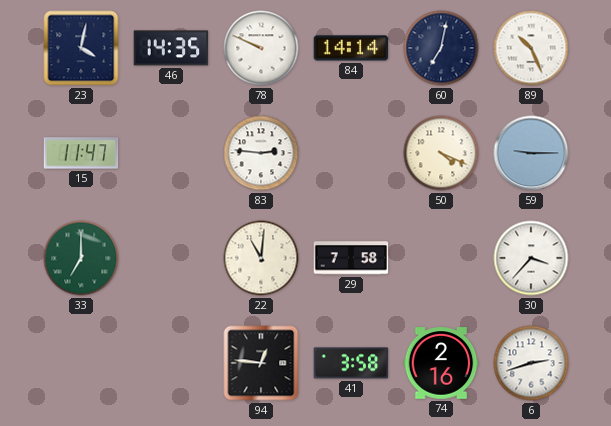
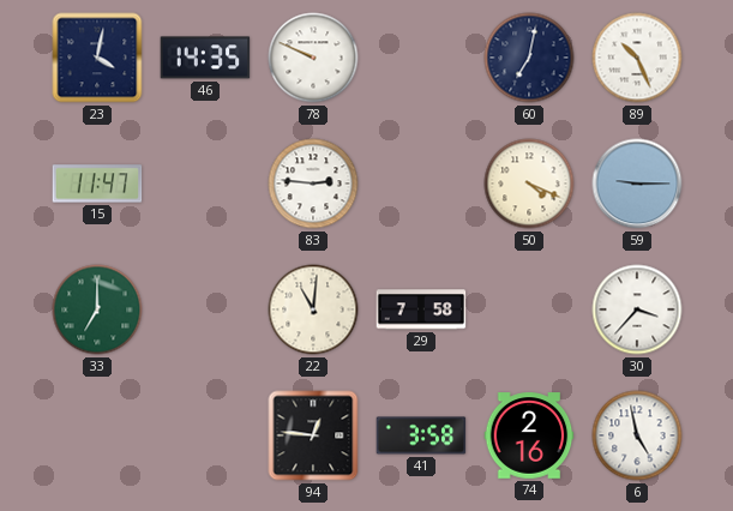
84: 14:14 -> none
6: 2:42 -> 4:58
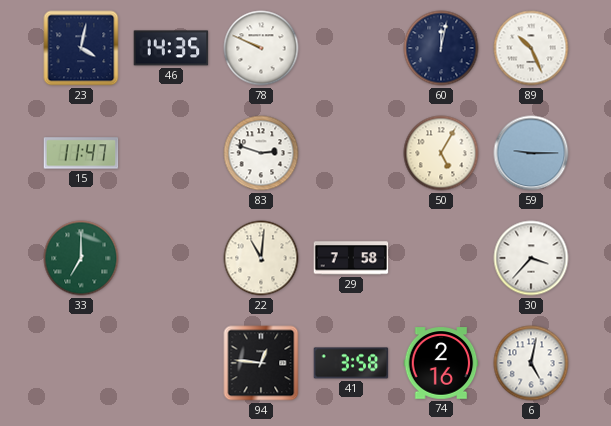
60: 7:02 -> 12:02
83: 2:46 -> 2:48
50: 4:19 -> 5:05
6: 4:58 -> 5:02
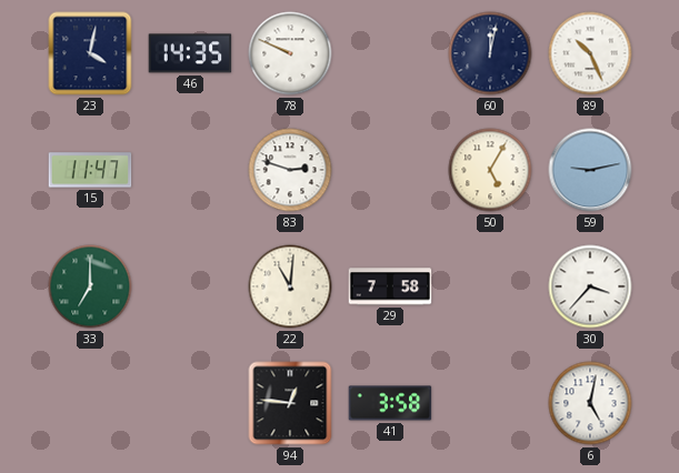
59: 9:15 -> 9:13
74: 2:16 -> none
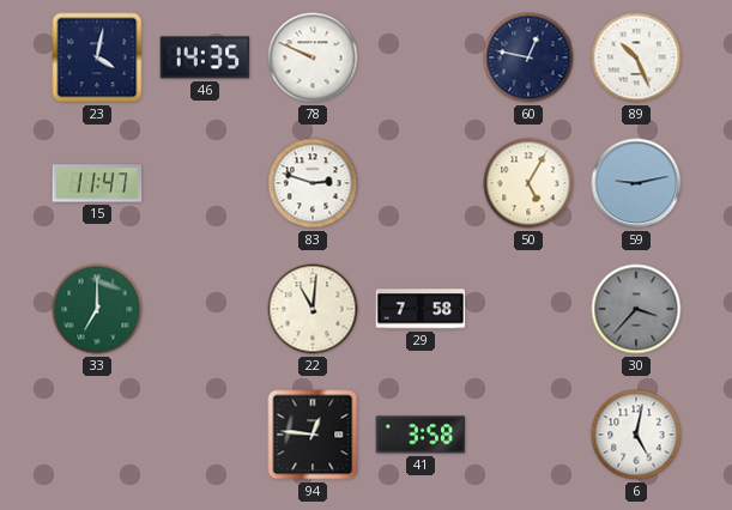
60: 12:02 -> 12:47
30 dial: white -> grey
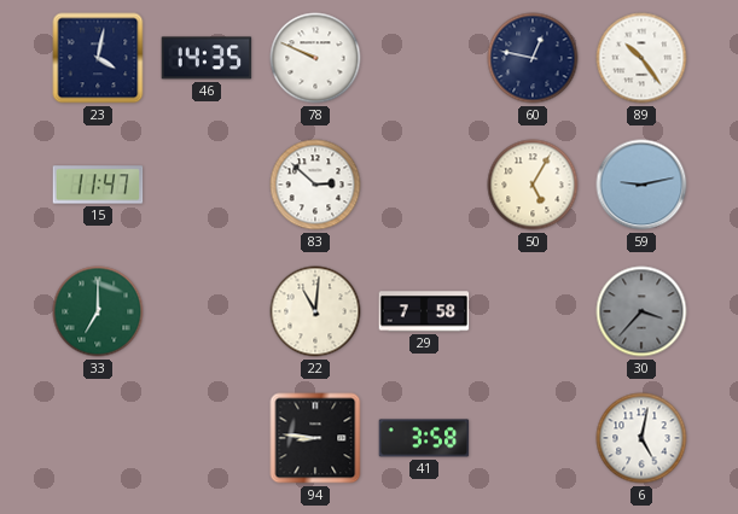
89: 10:26 -> 10:24
83: 2:48 -> 2:52
94: 12:46 -> 8:46
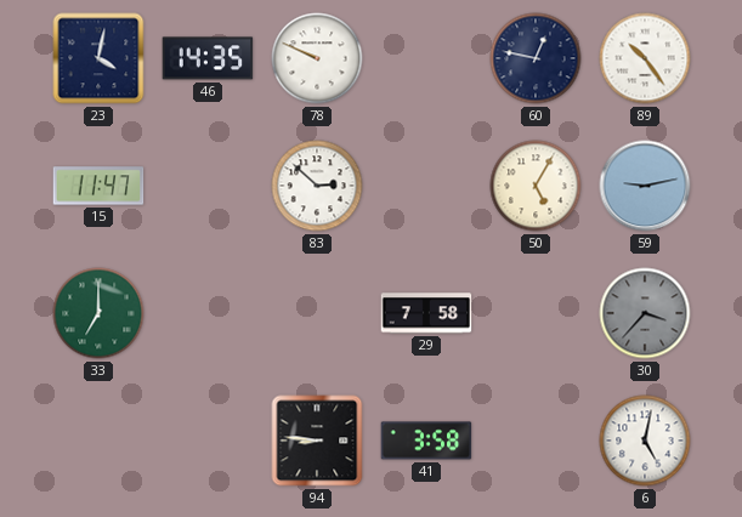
22: 11:01 -> none
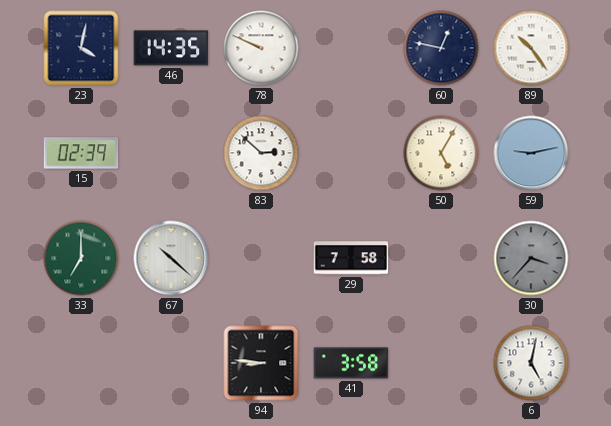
15: 11:47 -> 02:39
67: none -> 10:22
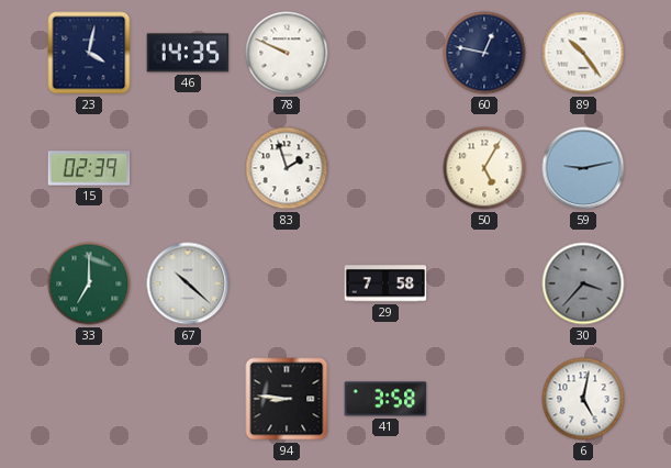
83: 2:52 -> 1:57
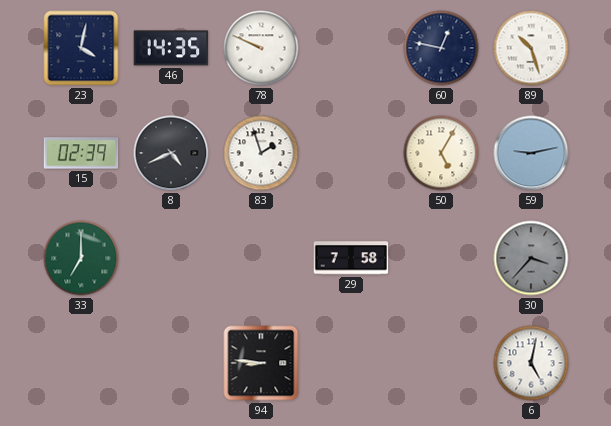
89: 10:24 -> 10:27
8: none -> 4:41
67: 10:22 -> none
41: 3:58 -> none
